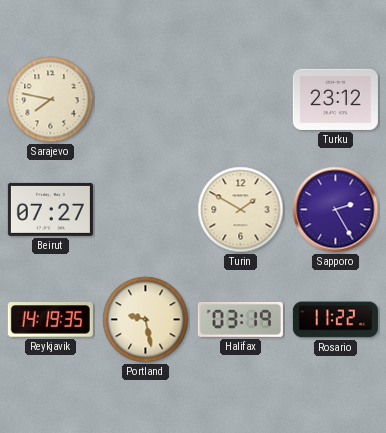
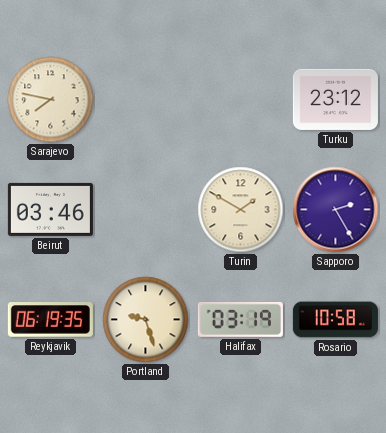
Beirut: 07:27 -> 03:46
Reykjavik: 14:19 -> 06:19
Portland: 9:28 -> 9:27
Rosario: 11:22 -> 10:58
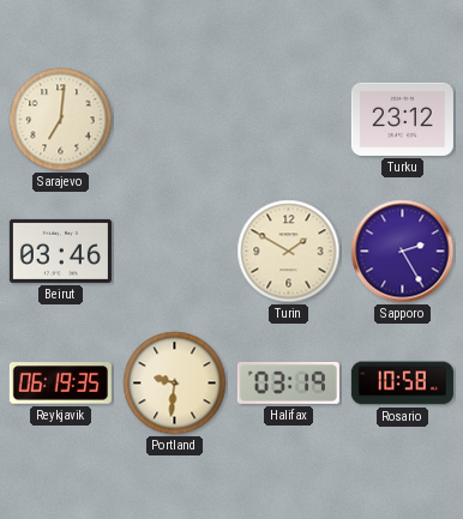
Sarajevo: 7:47 -> 7:01
Portland: 9:27 -> 9:31
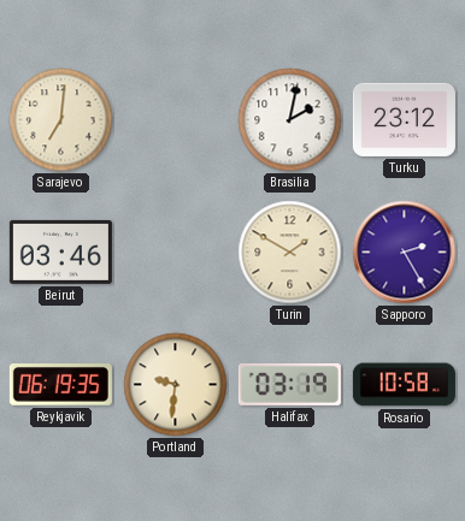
Brasilia: none -> 2:02
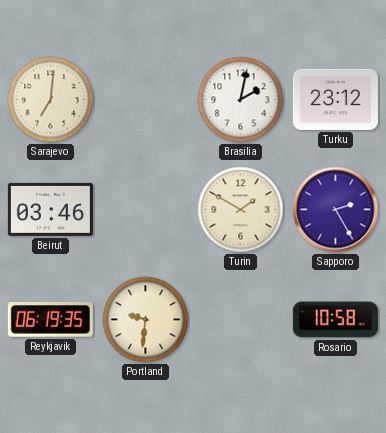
Halifax: 03:19 -> none
